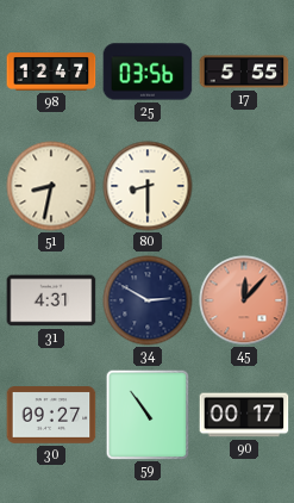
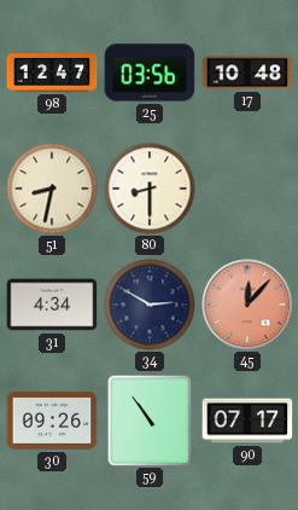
17: 5:55 -> 10:48
31: 4:31 -> 4:34
30: 09:27 -> 09:26
90: 00:17 -> 07:17
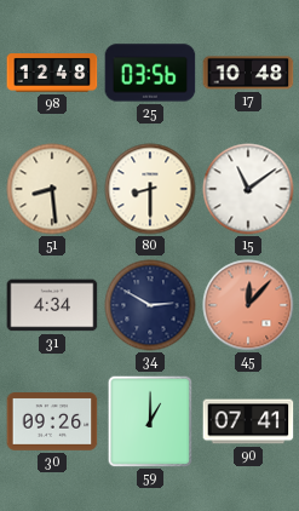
98: 12:47 -> 12:48
51: 8:32 -> 8:29
15: none -> 11:09
59: 10:54 -> 1:00
90: 07:17 -> 07:41
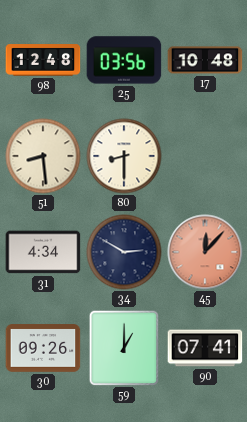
15: 11:09 -> none
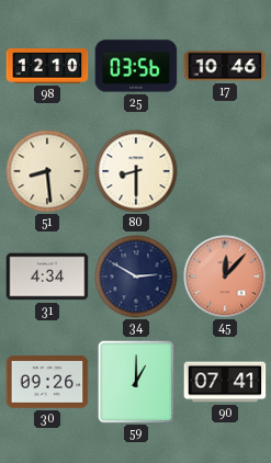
98: 12:48 -> 12:10
17: 10:48 -> 10:46
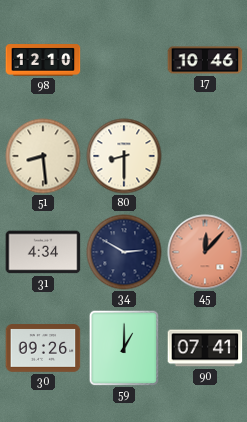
25: 03:56 -> none
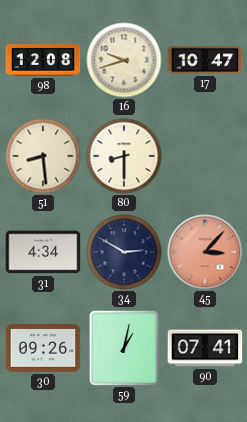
98: 12:10 -> 12:08
16: none -> 9:42
17: 10:46 -> 10:47
45: 12:07 -> 3:07
59: 1:00 -> 1:02
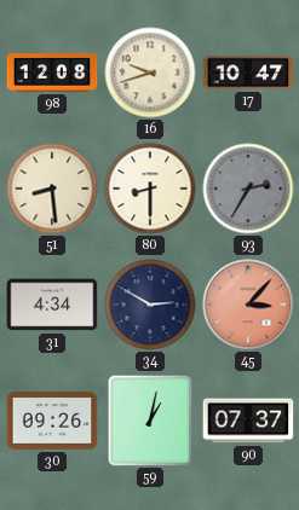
93: none -> 2:35
90: 07:41 -> 07:37
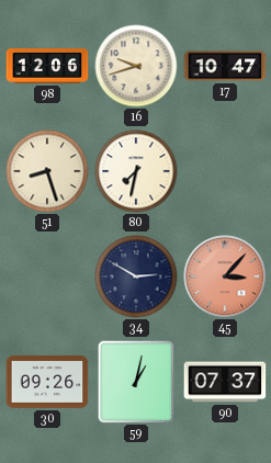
98: 12:08 -> 12:06
51: 8:29 -> 8:27
80: 8:30 -> 7:32
93: 2:35 -> none
31: 4:34 -> none
